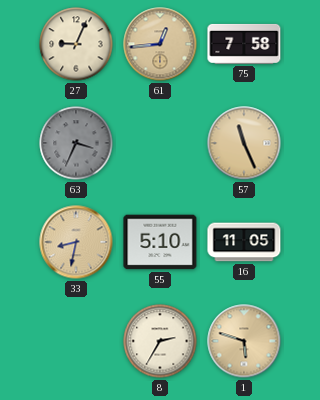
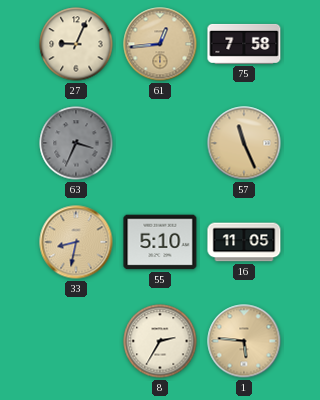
1: 5:48 -> 5:46
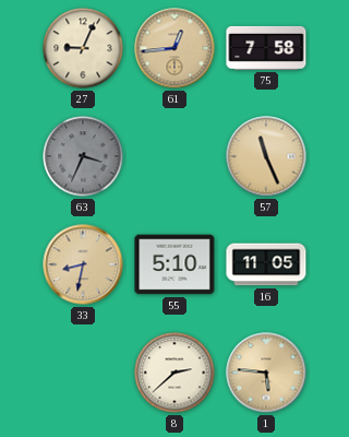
8: 2:35 -> 2:38
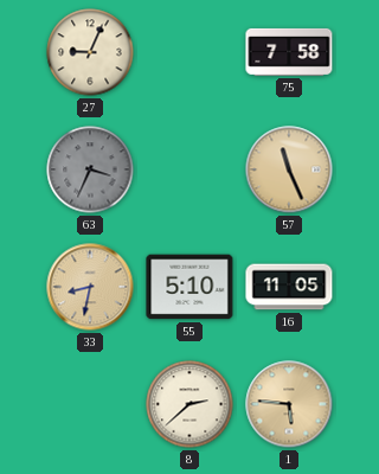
61: 12:44 -> none
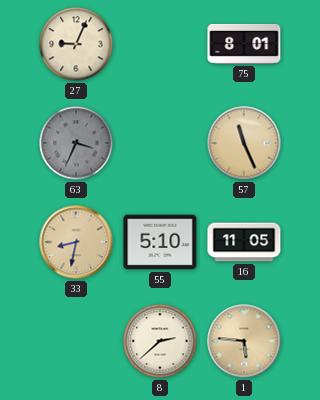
75: 7:58 -> 8:01
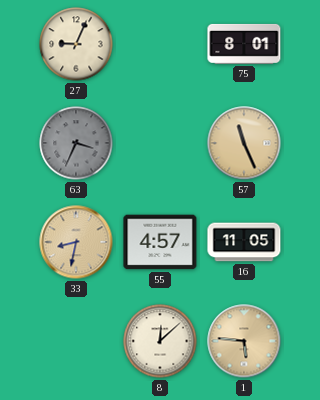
55: 5:10 -> 4:57
8: 2:38 -> 12:08
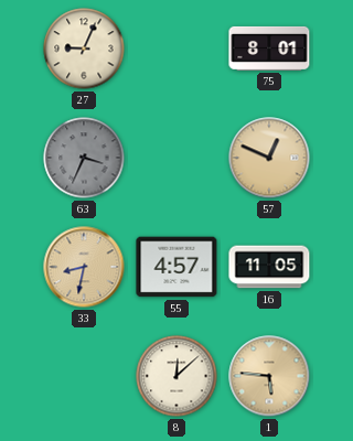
57: 11:26 -> 12:49
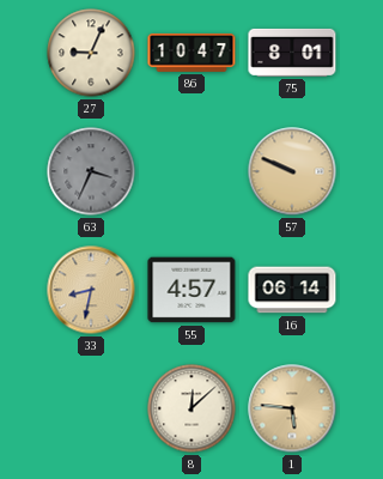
86: none -> 10:47
57: 12:49 -> 9:49
16: 11:05 -> 06:14
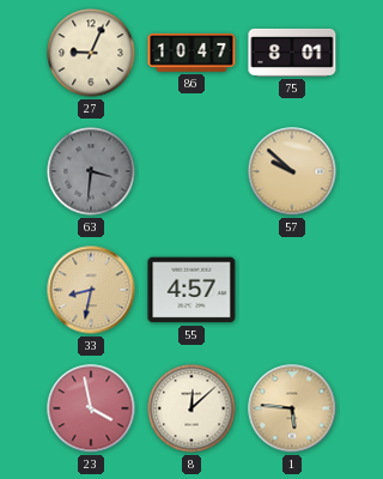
63: 3:34 -> 3:31
57: 9:49 -> 9:52
16: 06:14 -> none
23: none -> 3:58
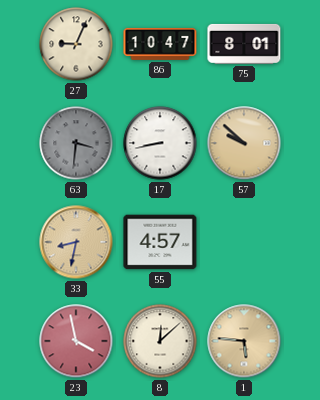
17: none -> 8:43
